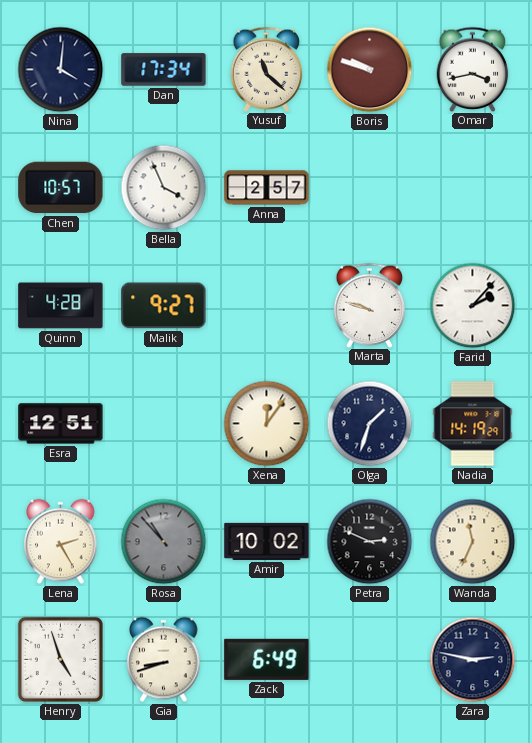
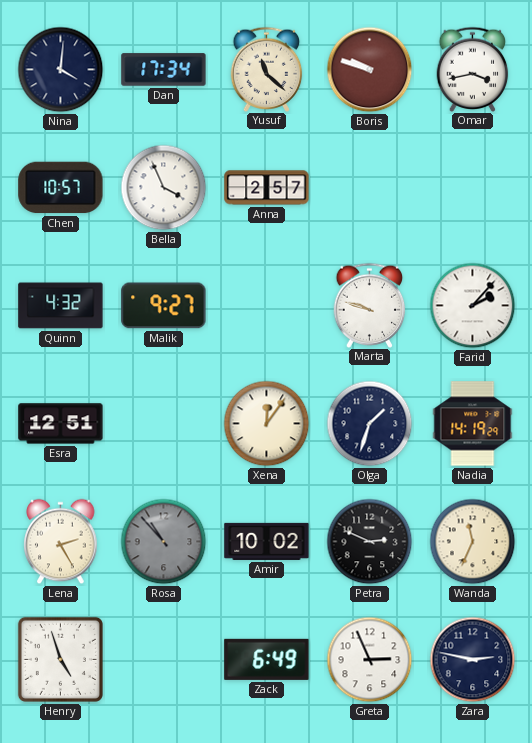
Quinn: 4:28 -> 4:32
Gia: 8:42 -> none
Greta: none -> 2:56
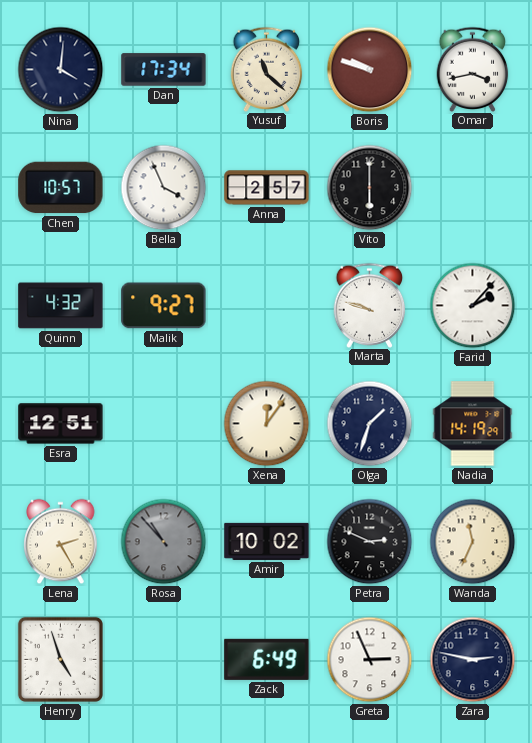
Vito: none -> 6:00
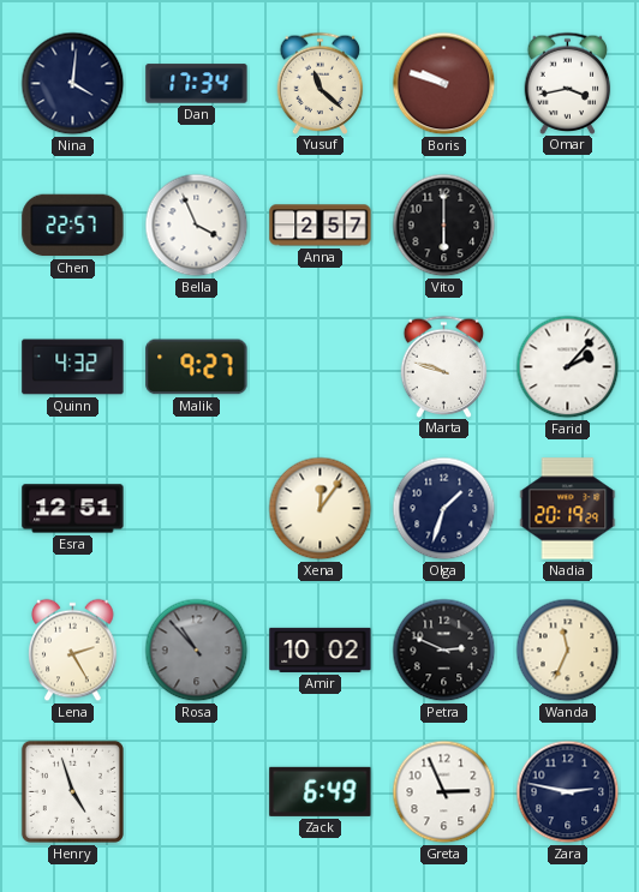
Chen: 10:57 -> 22:57
Nadia: 14:19 -> 20:19
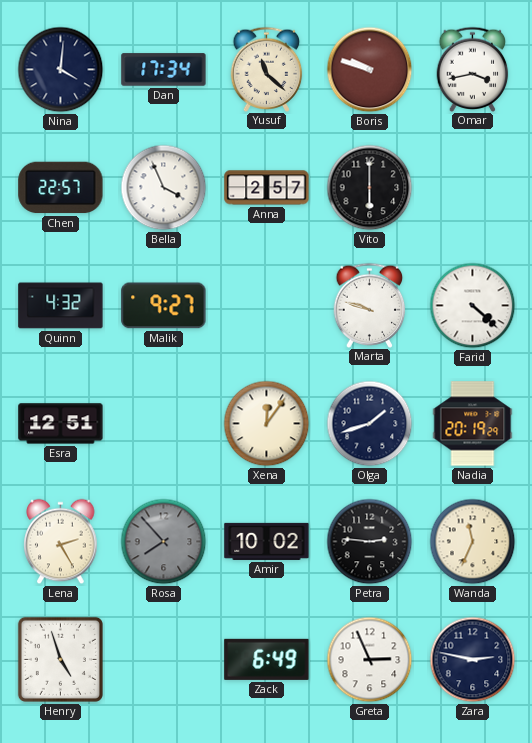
Farid: 2:07 -> 4:22
Olga: 1:33 -> 1:42
Rosa: 10:53 -> 7:53
Petra: 2:49 -> 2:46
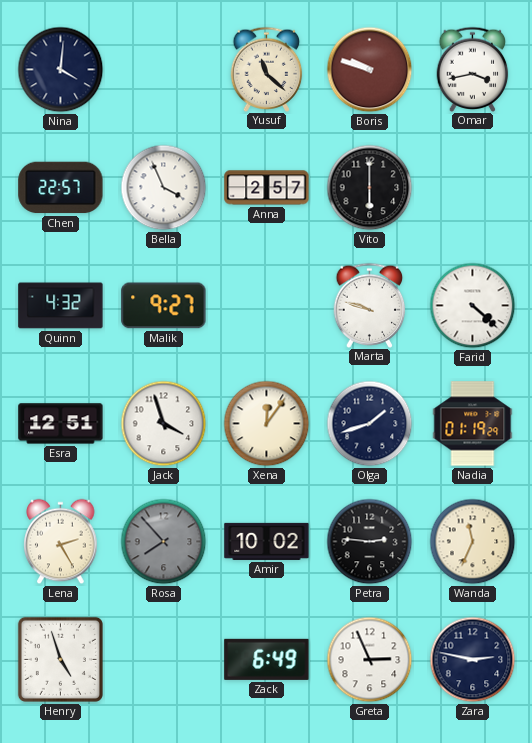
Dan: 17:34 -> none
Jack: none -> 3:57
Nadia: 20:19 -> 01:19
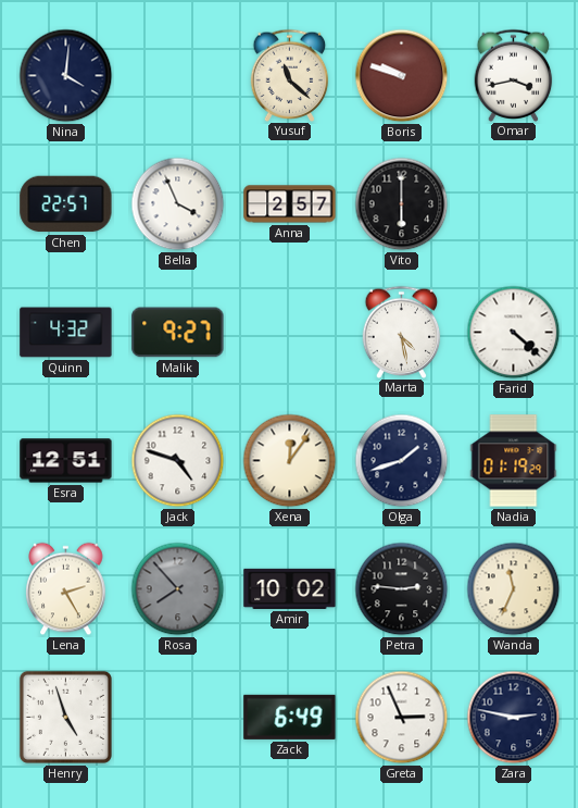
Marta: 9:48 -> 4:28
Jack: 3:57 -> 4:48
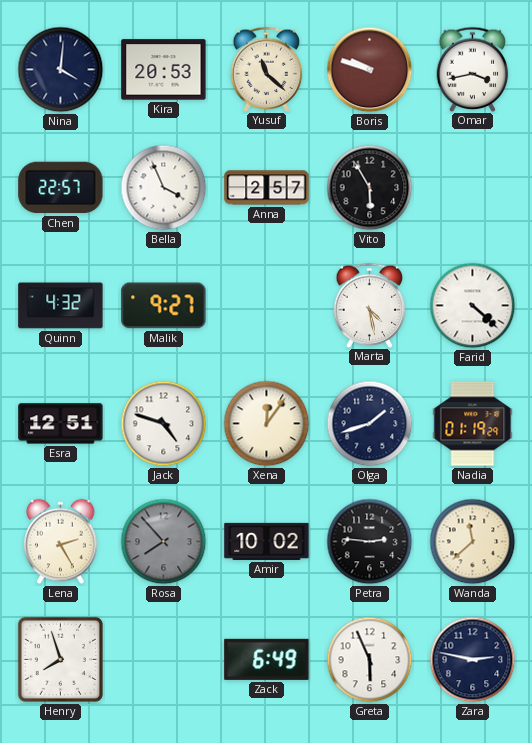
Kira: none -> 20:53
Vito: 6:00 -> 5:55
Wanda: 11:34 -> 11:38
Henry: 4:57 -> 7:57
Greta: 2:56 -> 5:56
